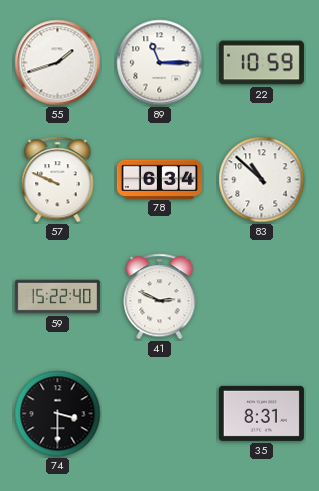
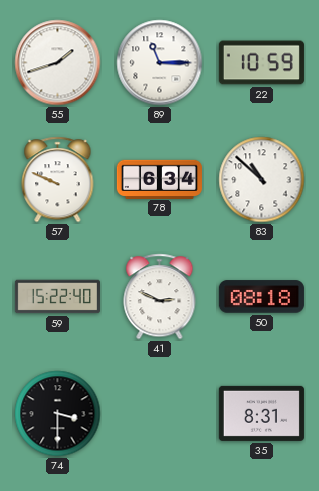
50: none -> 08:18
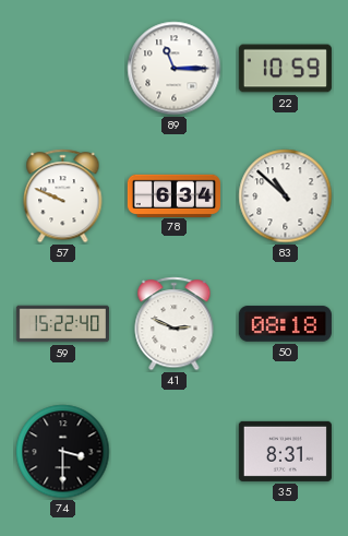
55: 1:42 -> none
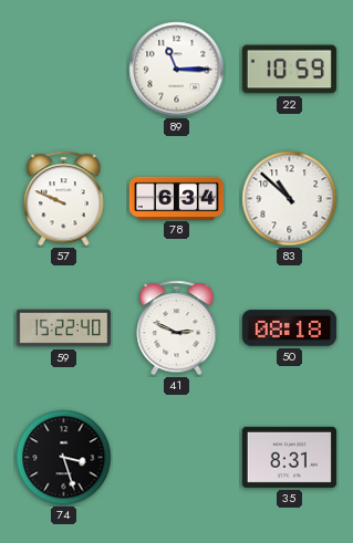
74: 3:30 -> 3:27
